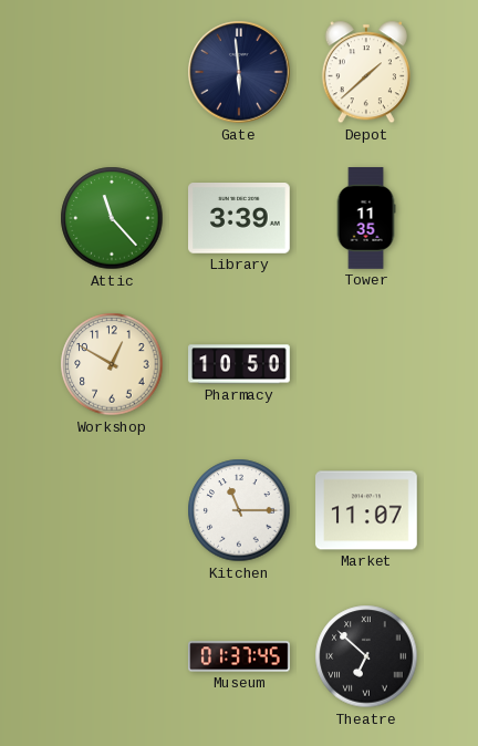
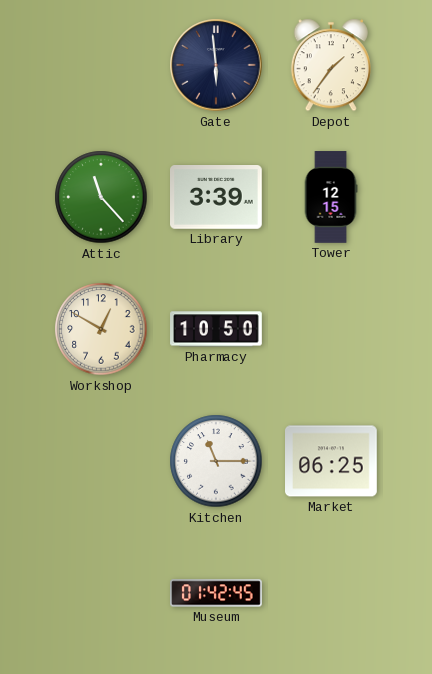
Depot: 1:38 -> 1:36
Tower: 11:35 -> 12:15
Market: 11:07 -> 06:25
Museum: 01:37 -> 01:42
Theatre: 6:52 -> none
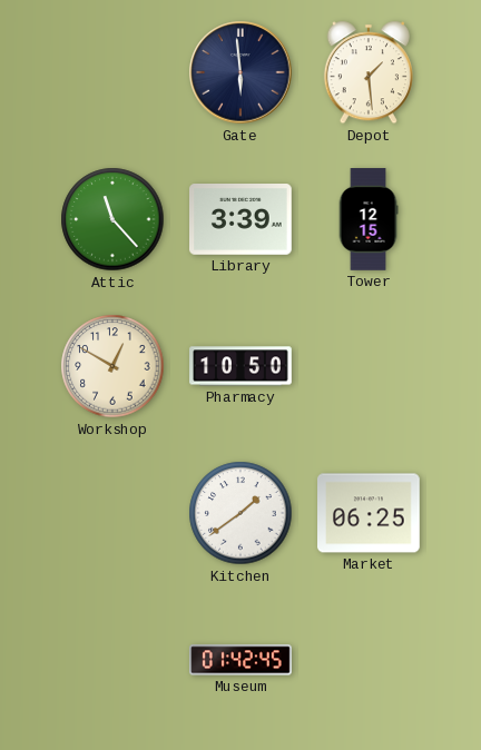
Depot: 1:36 -> 1:29
Kitchen: 11:15 -> 1:39
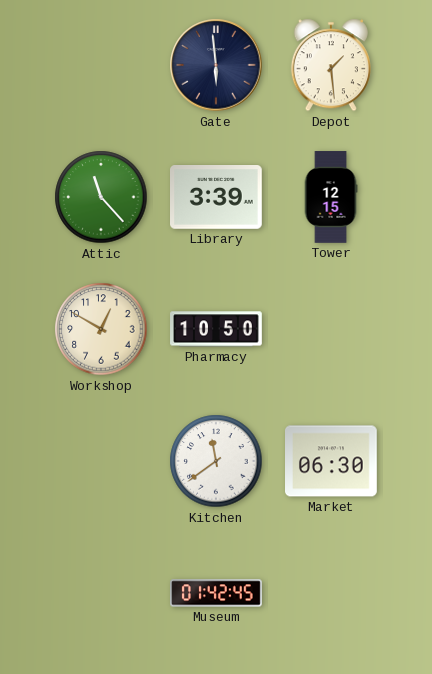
Kitchen: 1:39 -> 11:39
Market: 06:25 -> 06:30
